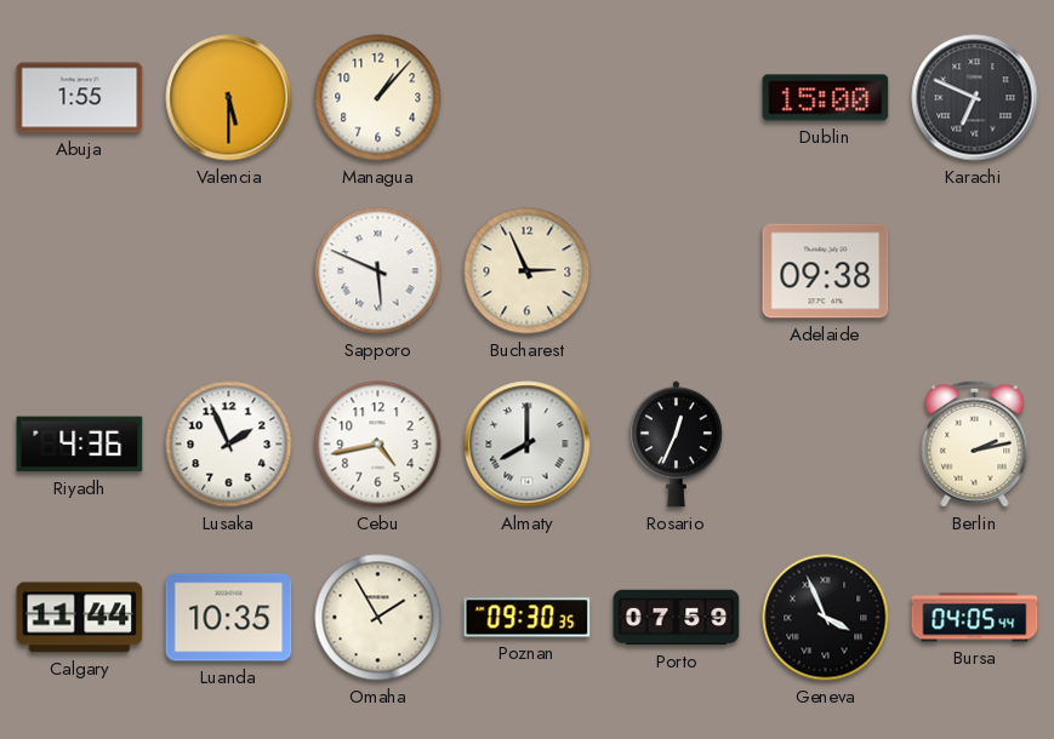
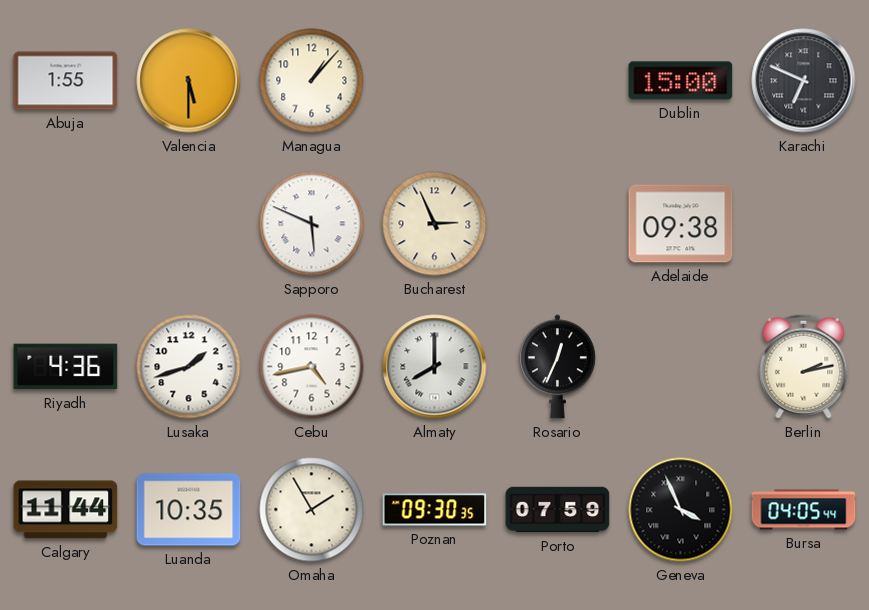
Lusaka: 1:56 -> 1:42
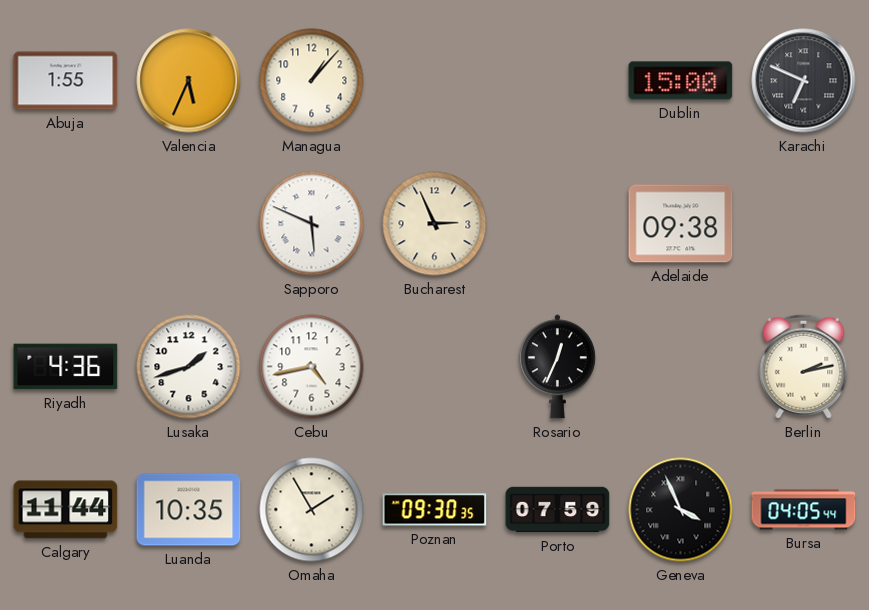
Valencia: 5:30 -> 5:34
Almaty: 8:00 -> none
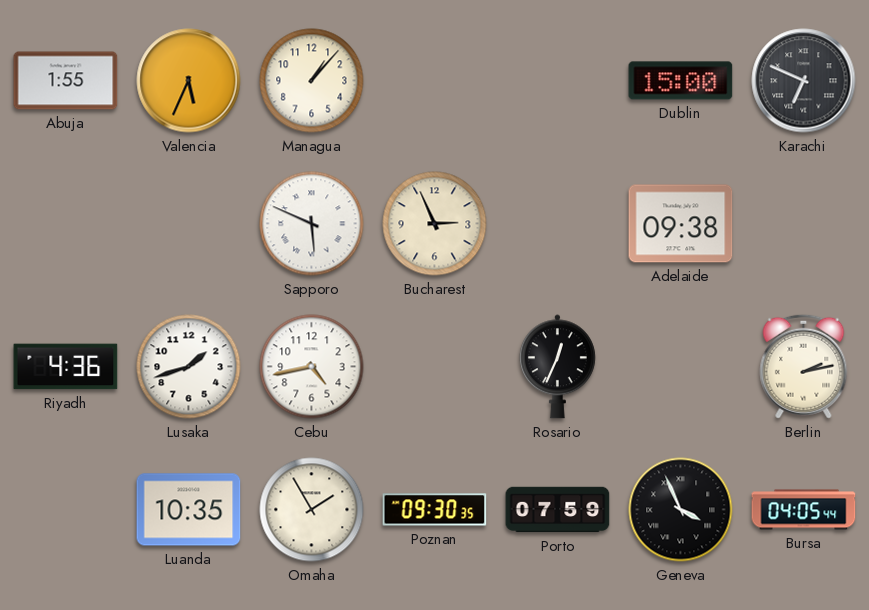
Calgary: 11:44 -> none
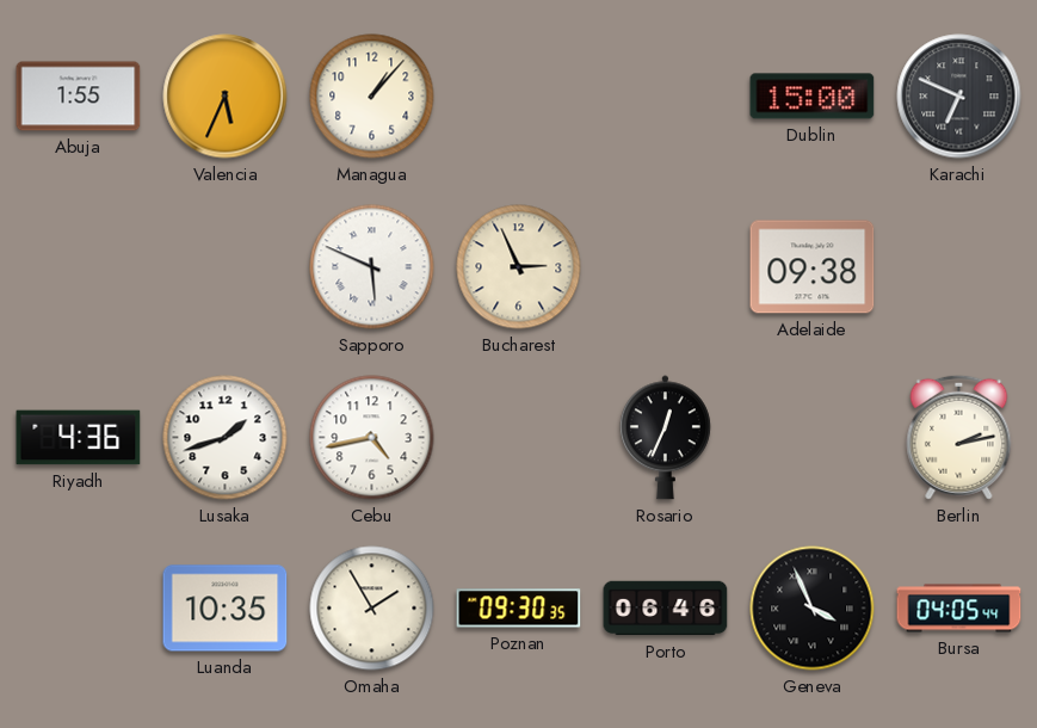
Porto: 07:59 -> 06:46
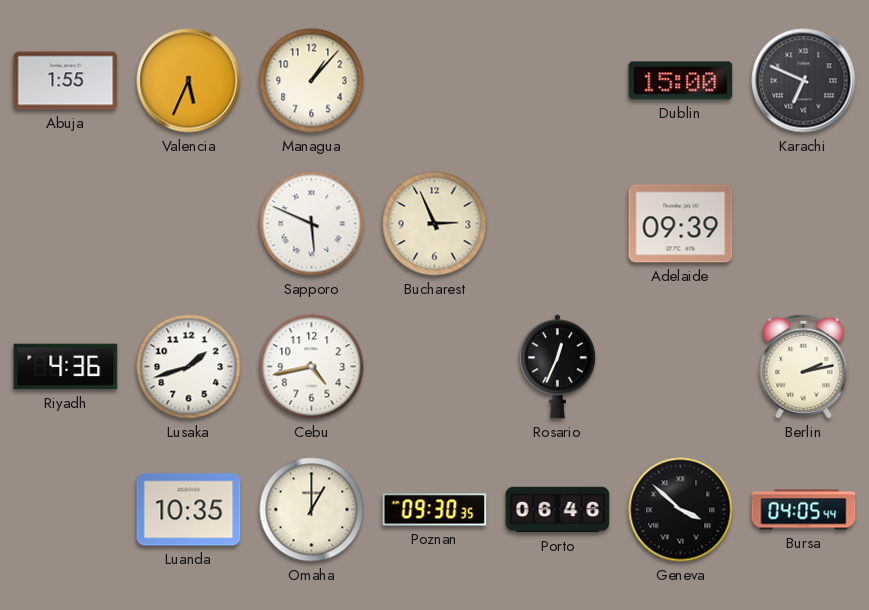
Adelaide: 09:38 -> 09:39
Omaha: 1:55 -> 1:00
Geneva: 3:56 -> 3:52
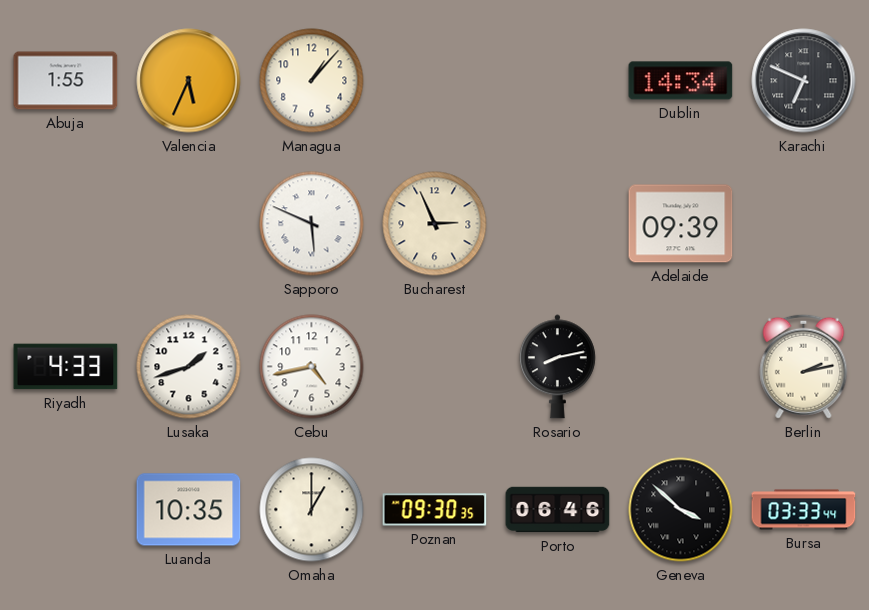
Dublin: 15:00 -> 14:34
Riyadh: 4:36 -> 4:33
Rosario: 12:34 -> 8:13
Bursa: 04:05 -> 03:33
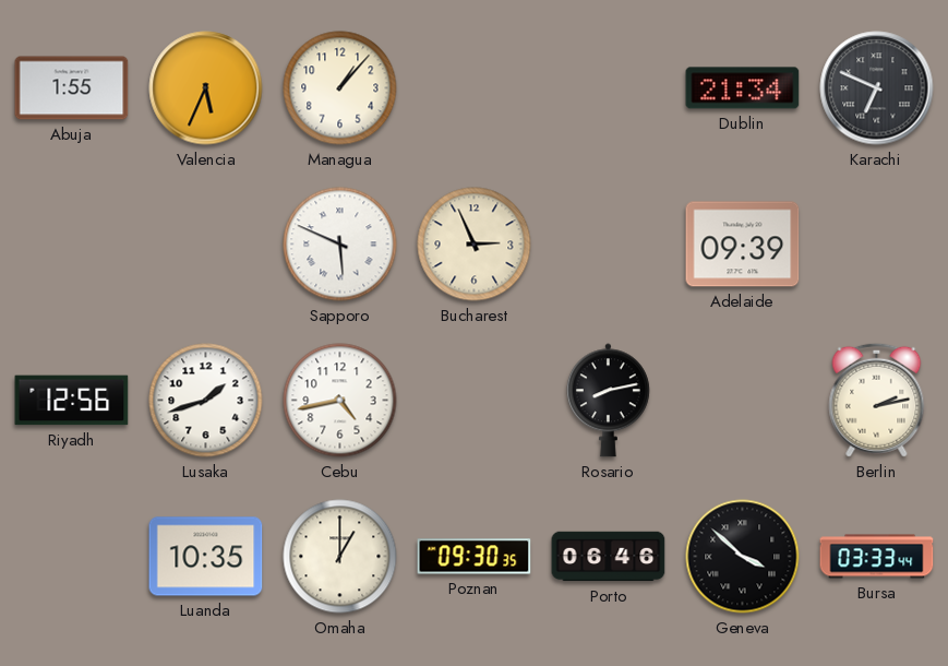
Dublin: 14:34 -> 21:34
Riyadh: 4:33 -> 12:56
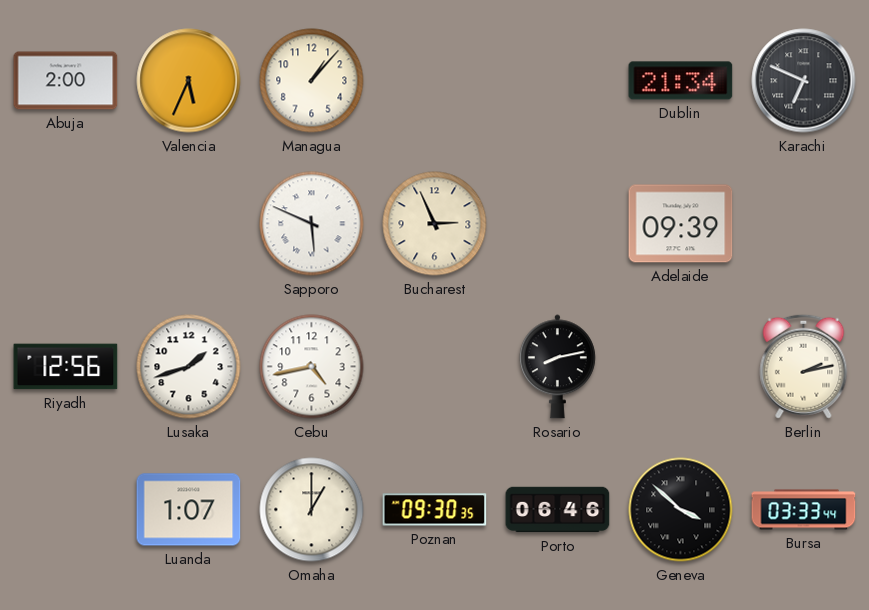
Abuja: 1:55 -> 2:00
Luanda: 10:35 -> 1:07
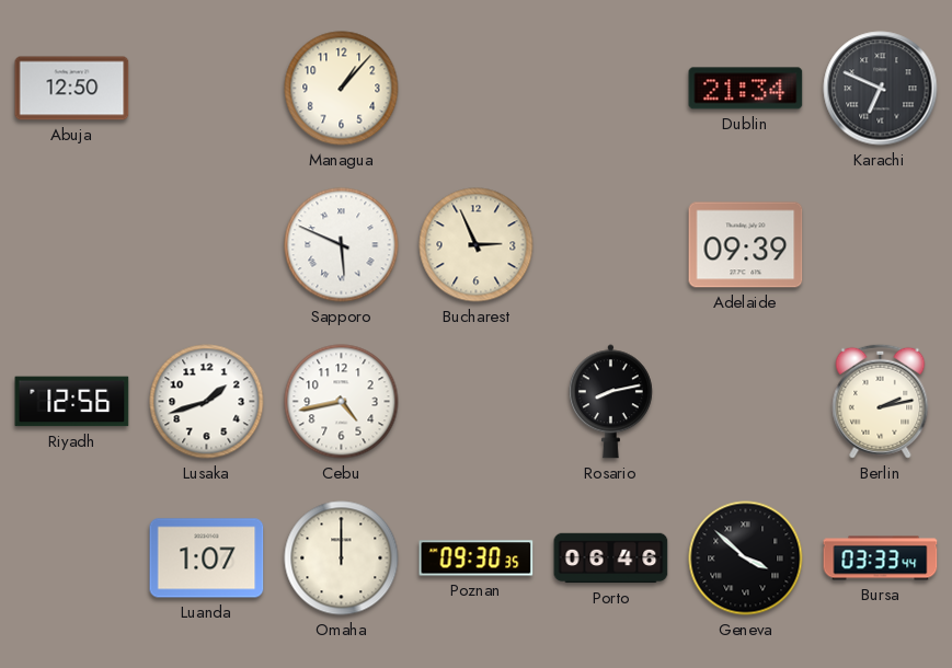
Abuja: 2:00 -> 12:50
Valencia: 5:34 -> none
Omaha: 1:00 -> 12:00
